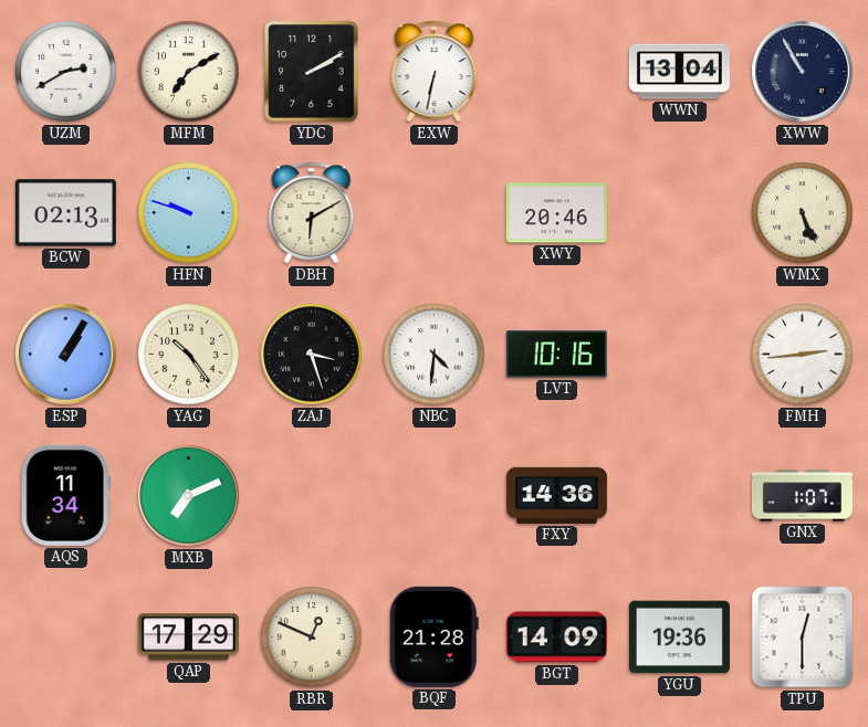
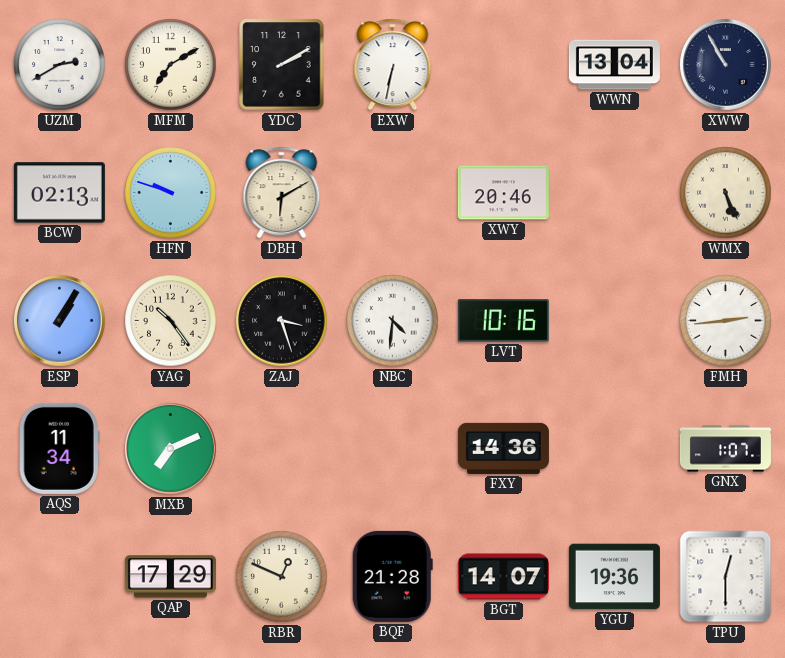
BGT: 14:09 -> 14:07
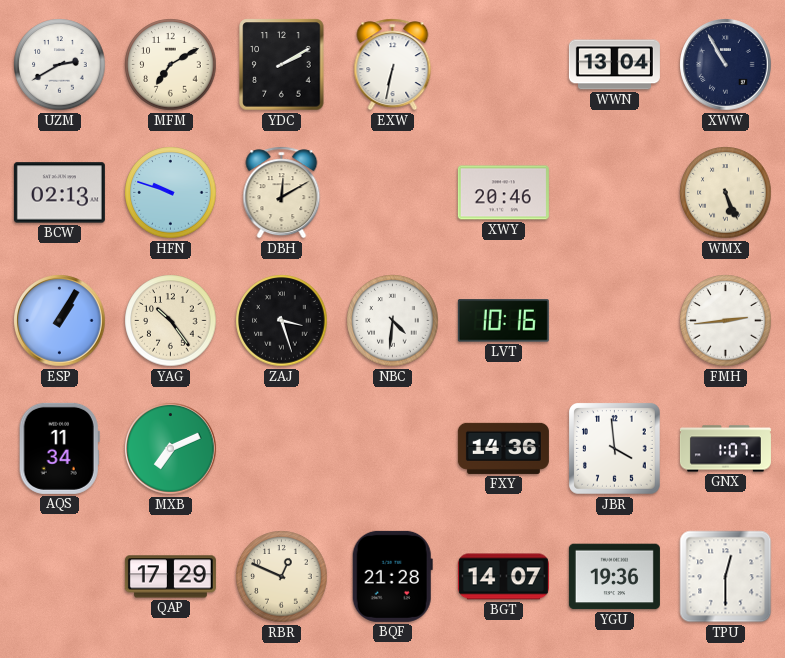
DBH: 6:10 -> 12:10
JBR: none -> 3:59
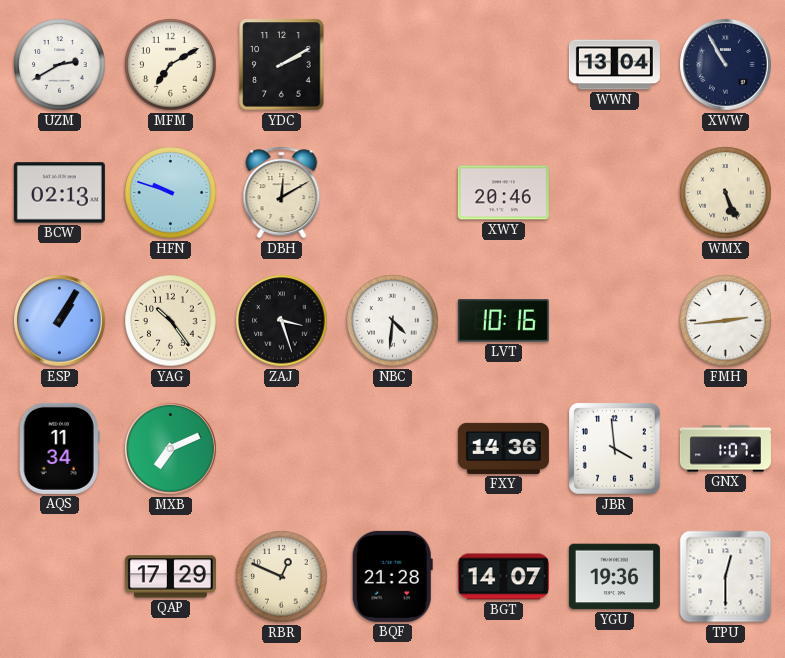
EXW: 6:32 -> none
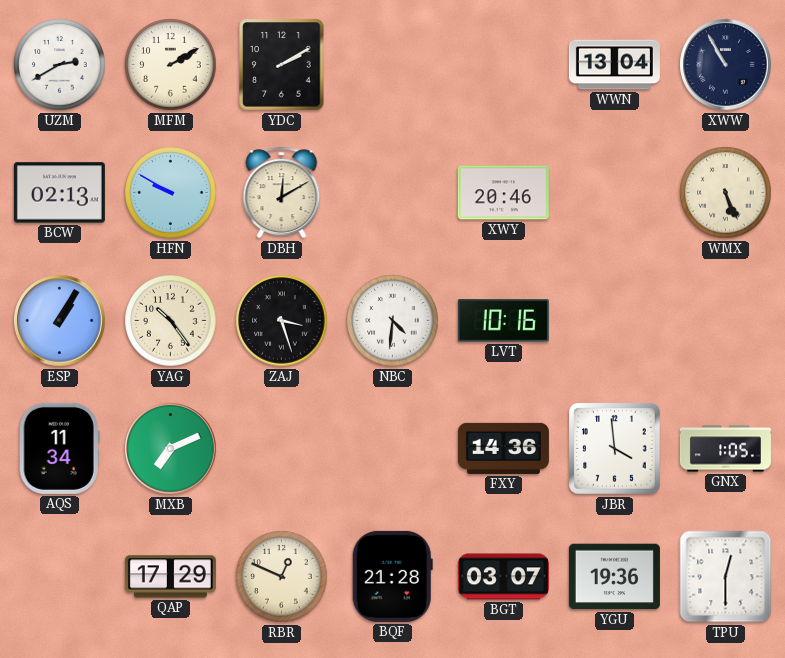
MFM: 7:10 -> 2:10
HFN: 9:48 -> 9:50
FMH: 2:44 -> none
GNX: 1:07 -> 1:05
BGT: 14:07 -> 03:07
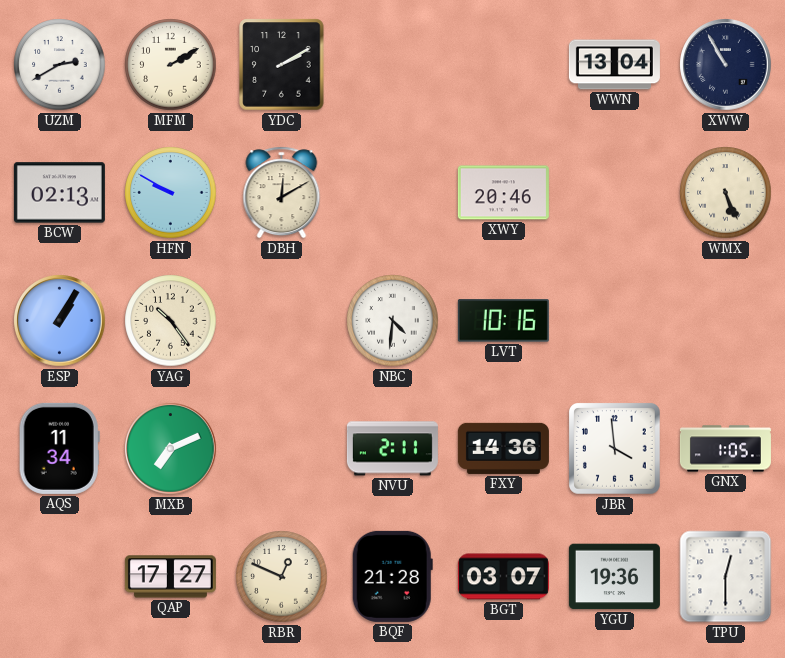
ZAJ: 3:27 -> none
NVU: none -> 2:11
QAP: 17:29 -> 17:27
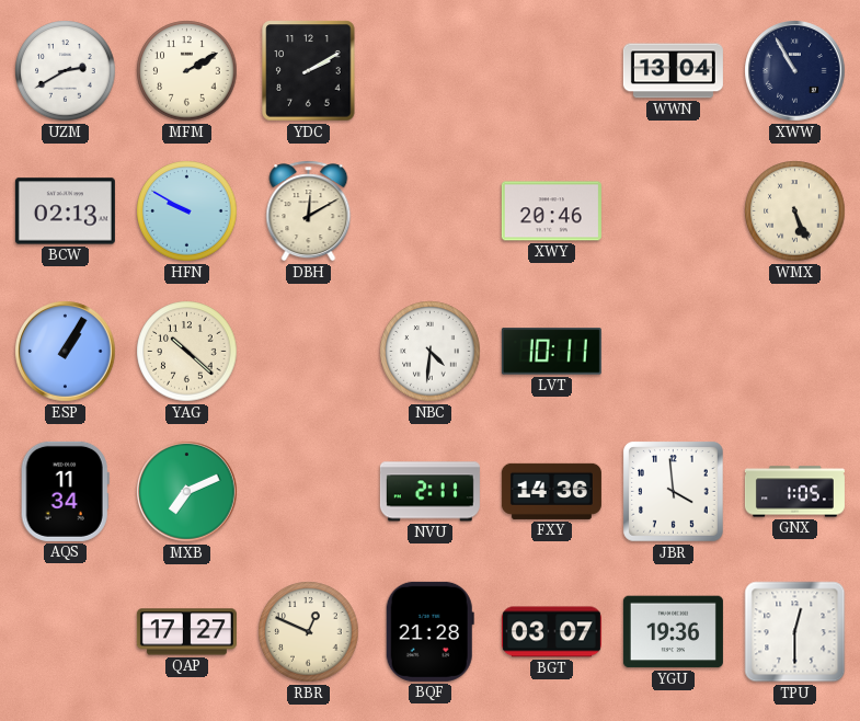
YAG: 10:24 -> 10:22
LVT: 10:16 -> 10:11
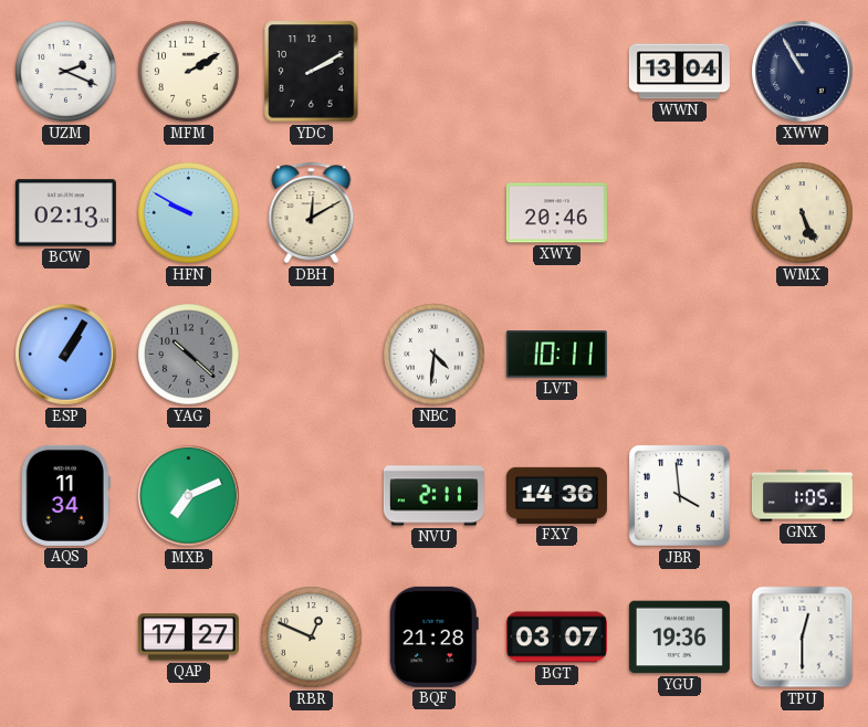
UZM: 2:40 -> 2:19
YAG dial: cream -> grey
